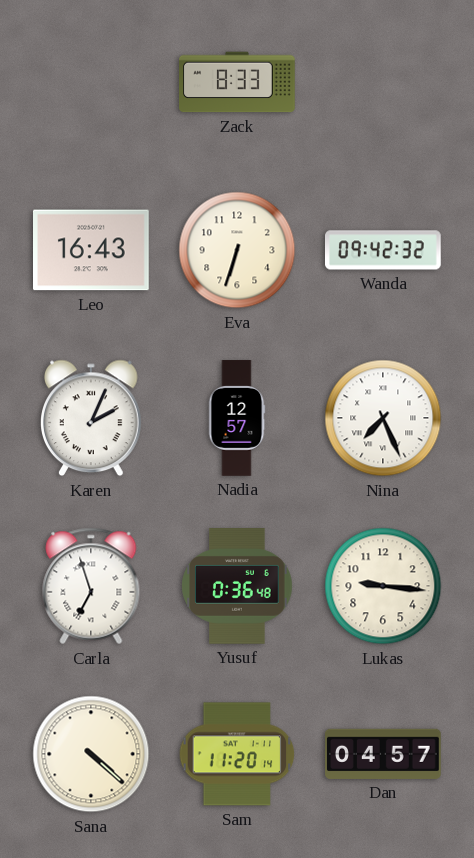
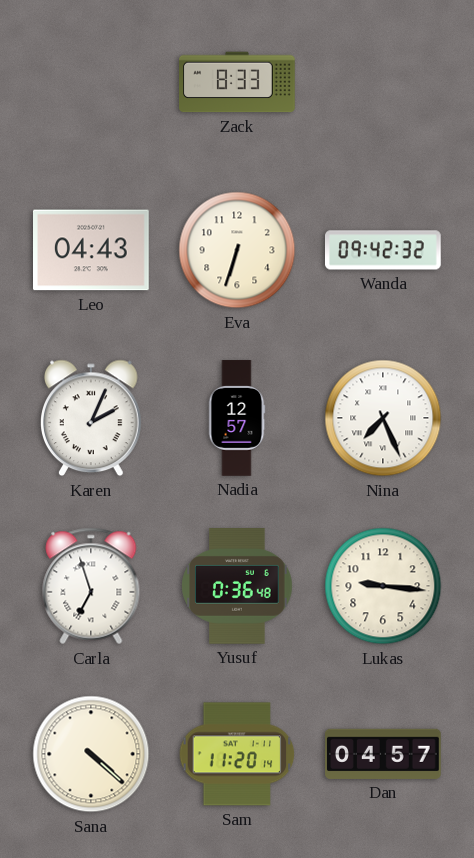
Leo: 16:43 -> 04:43
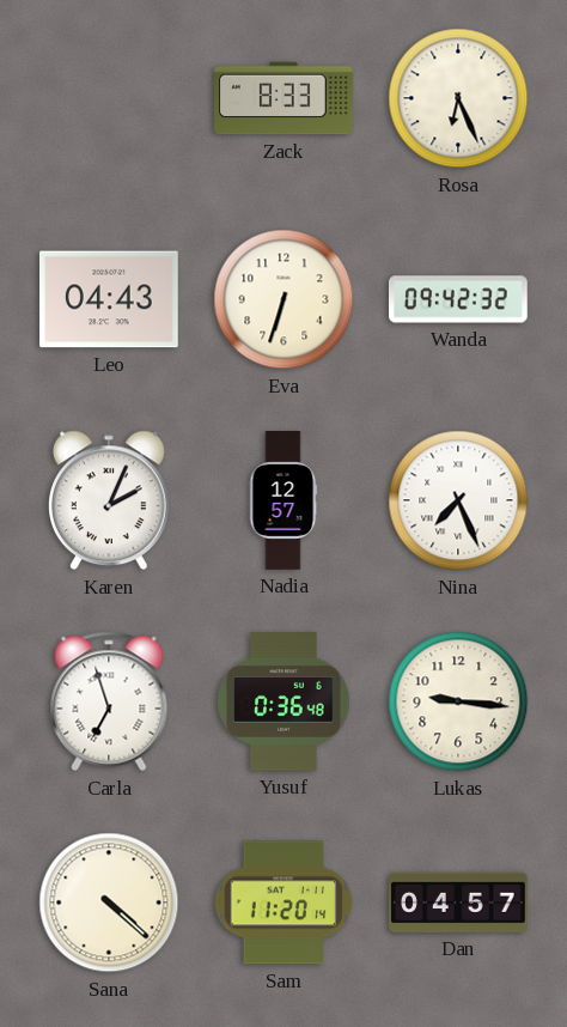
Rosa: none -> 6:26
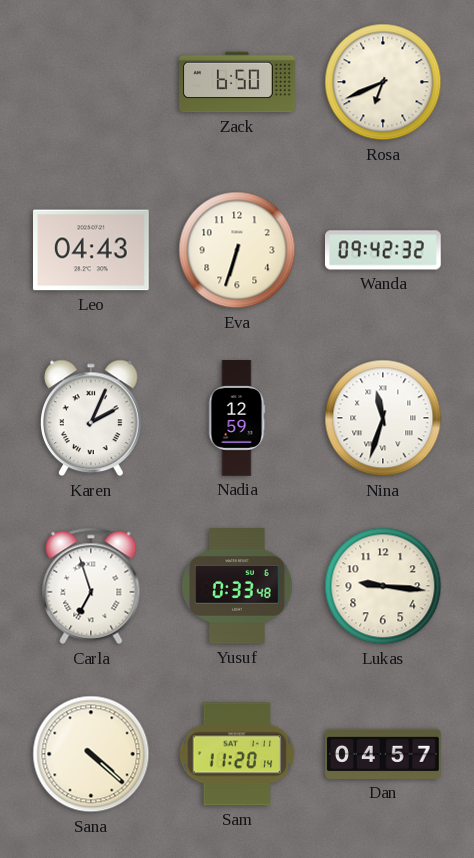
Zack: 8:33 -> 6:50
Rosa: 6:26 -> 6:41
Nadia: 12:57 -> 12:59
Nina: 7:26 -> 11:33
Yusuf: 0:36 -> 0:33
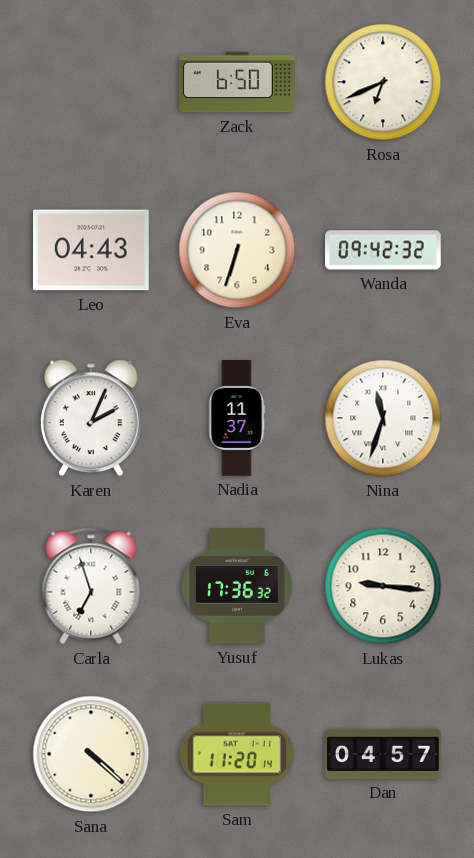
Nadia: 12:59 -> 11:37
Yusuf: 0:33 -> 17:36
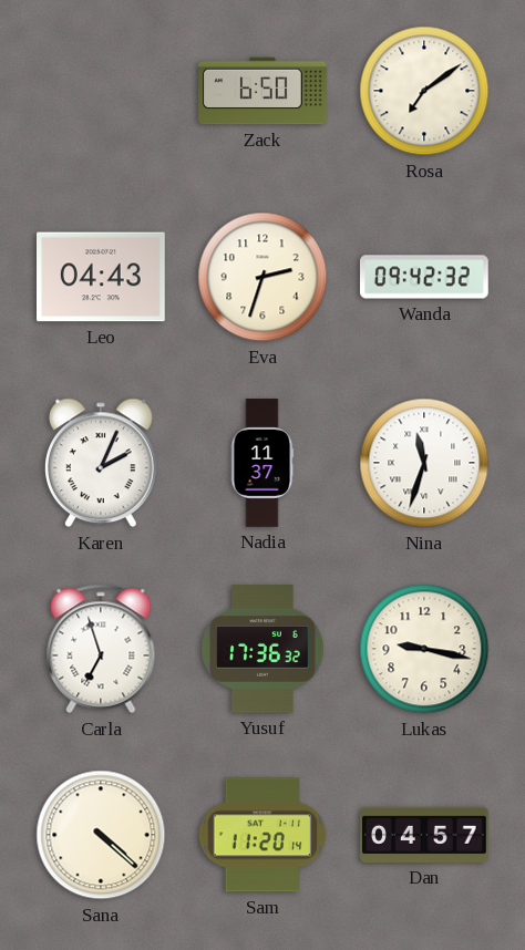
Rosa: 6:41 -> 7:09
Eva: 6:33 -> 2:33
Lukas: 9:16 -> 9:17
